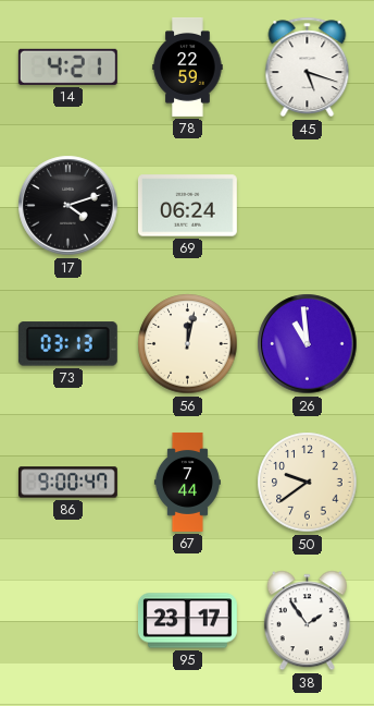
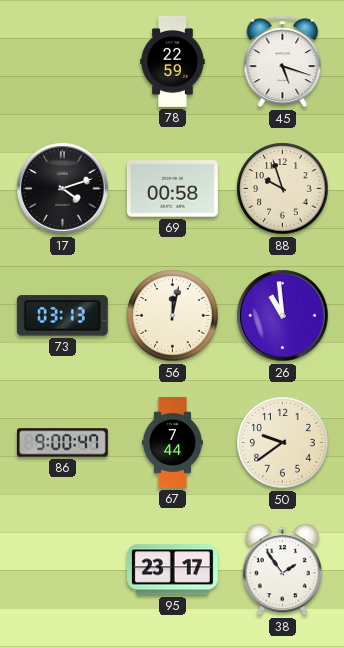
14: 4:21 -> none
69: 06:24 -> 00:58
88: none -> 9:57
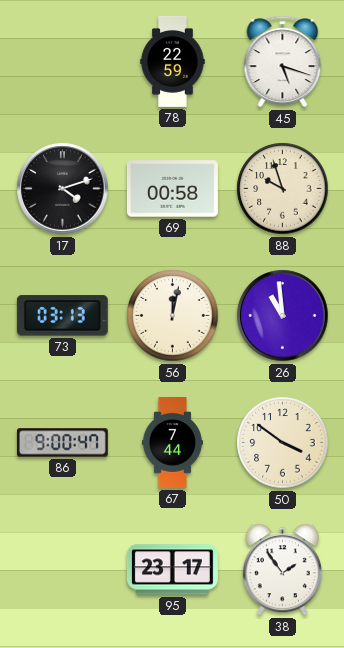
50: 9:39 -> 3:51
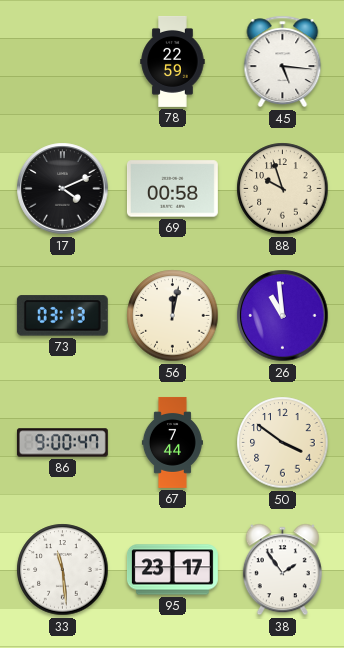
45: 5:18 -> 5:16
17: 4:12 -> 4:11
33: none -> 11:29
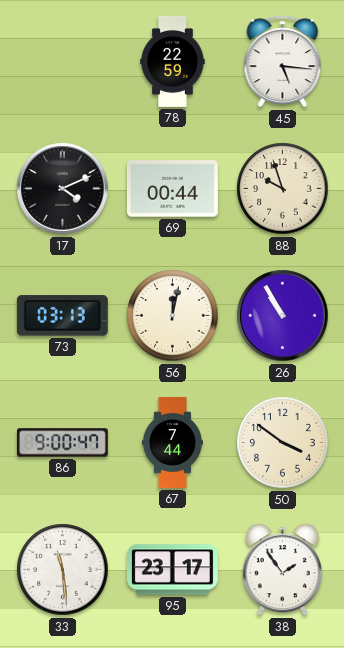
69: 00:58 -> 00:44
26: 10:59 -> 10:55
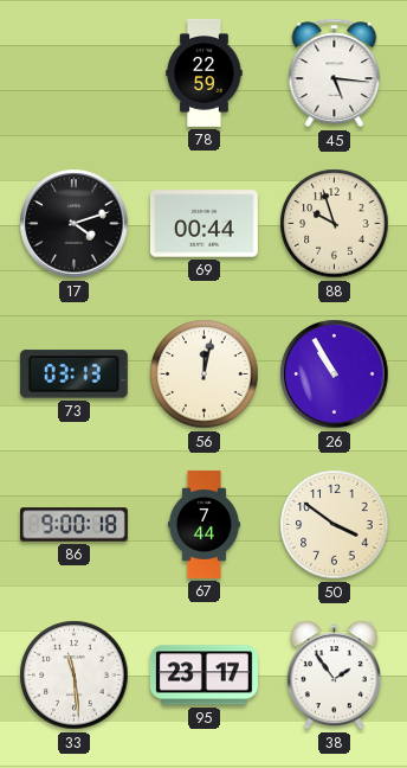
17: 4:11 -> 4:12
86: 9:00:47 -> 9:00:18
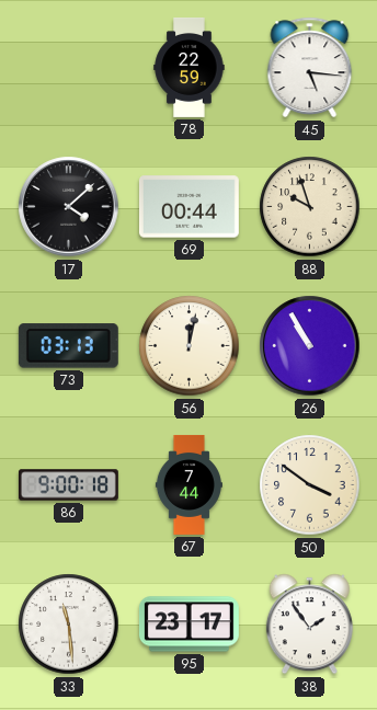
17: 4:12 -> 4:08
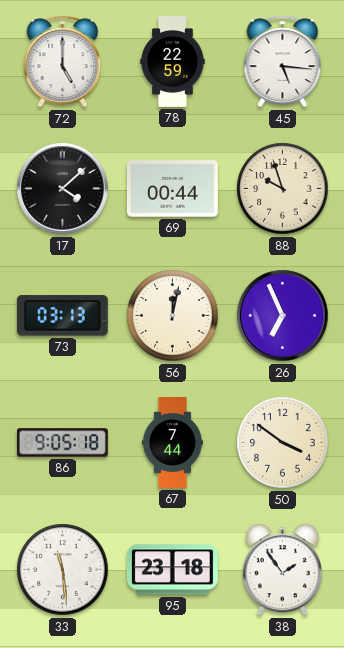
72: none -> 5:00
26: 10:55 -> 6:56
86: 9:00 -> 9:05
95: 23:17 -> 23:18
